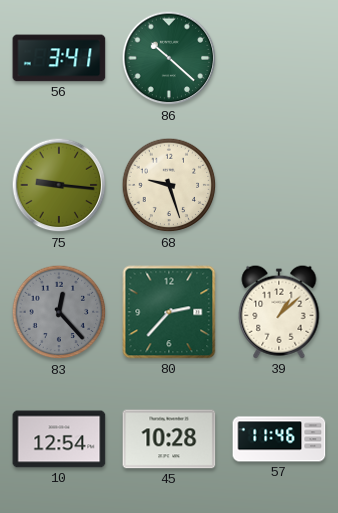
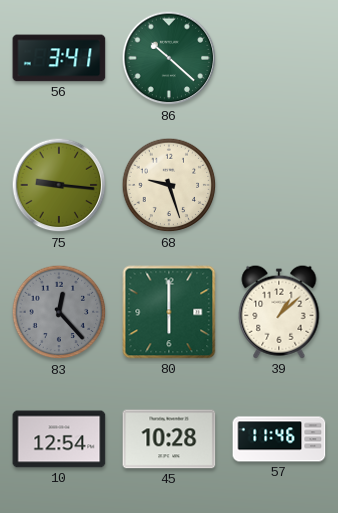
80: 2:37 -> 6:00
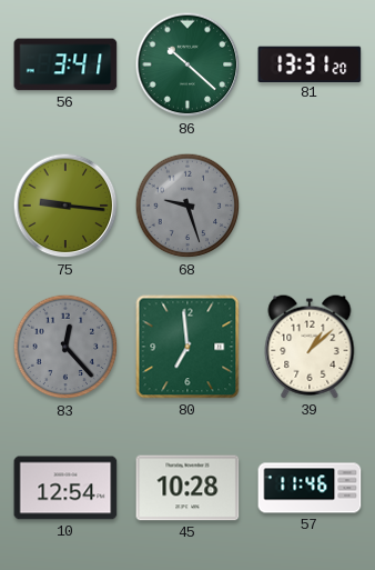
81: none -> 13:31
68 dial: cream -> grey
80: 6:00 -> 6:59
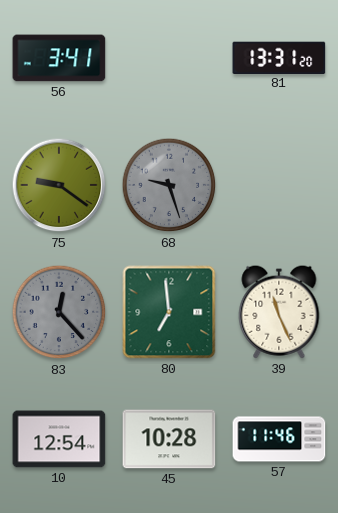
86: 10:22 -> none
75: 9:16 -> 9:21
39: 1:08 -> 11:26
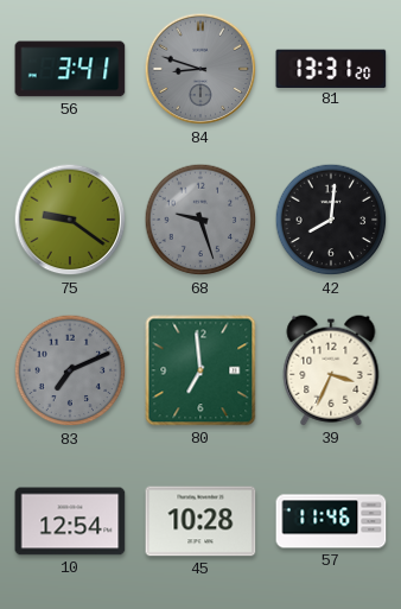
84: none -> 8:48
42: none -> 8:01
83: 12:23 -> 7:11
39: 11:26 -> 3:34
